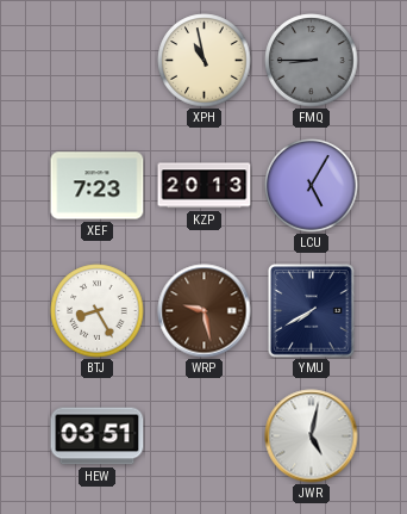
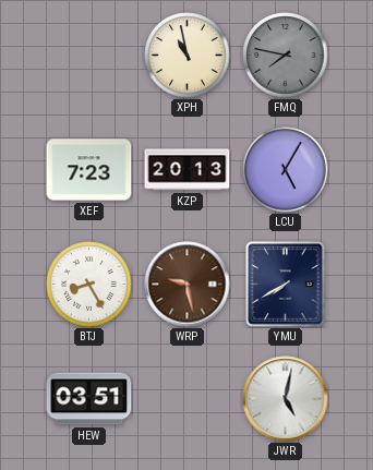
FMQ: 8:45 -> 7:47
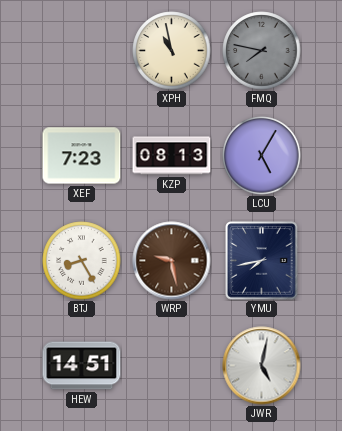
KZP: 20:13 -> 08:13
YMU: 7:40 -> 7:43
HEW: 03:51 -> 14:51
